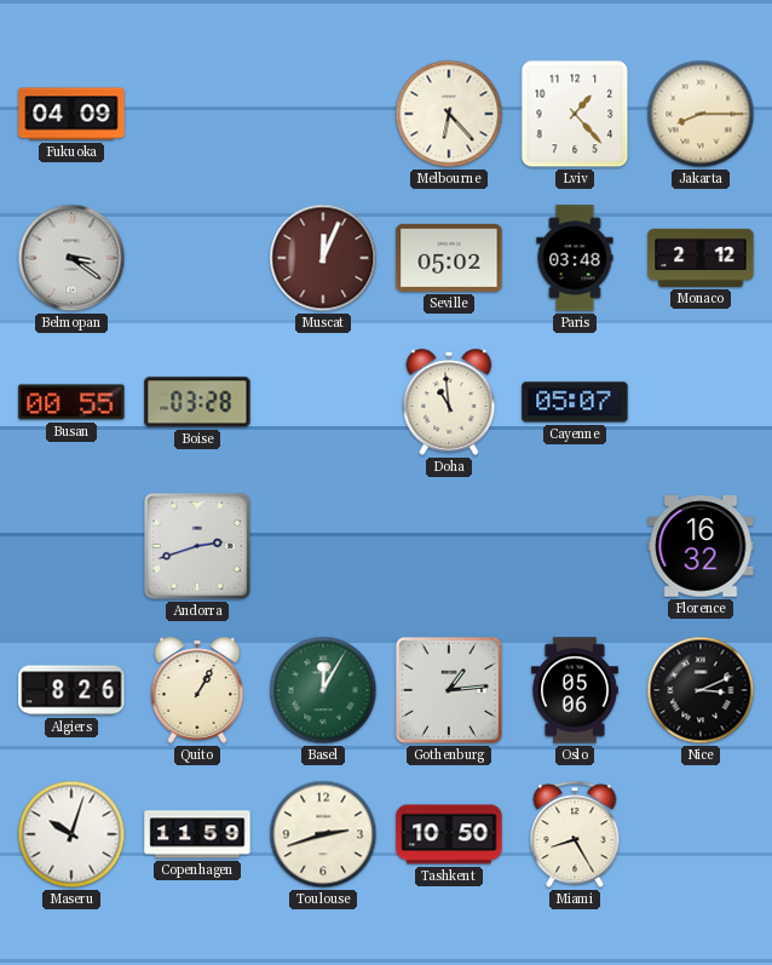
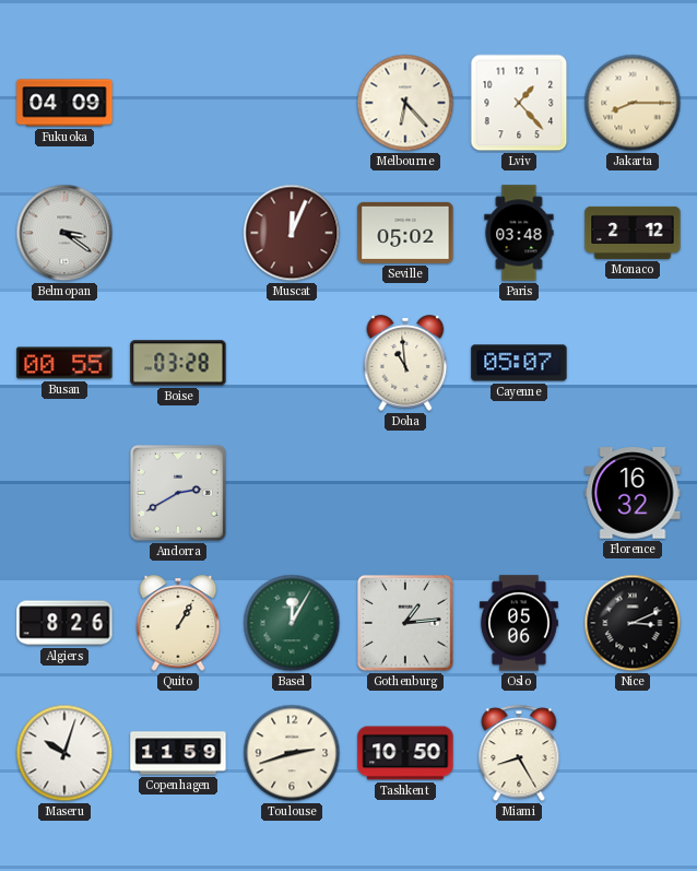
Andorra: 2:42 -> 2:40
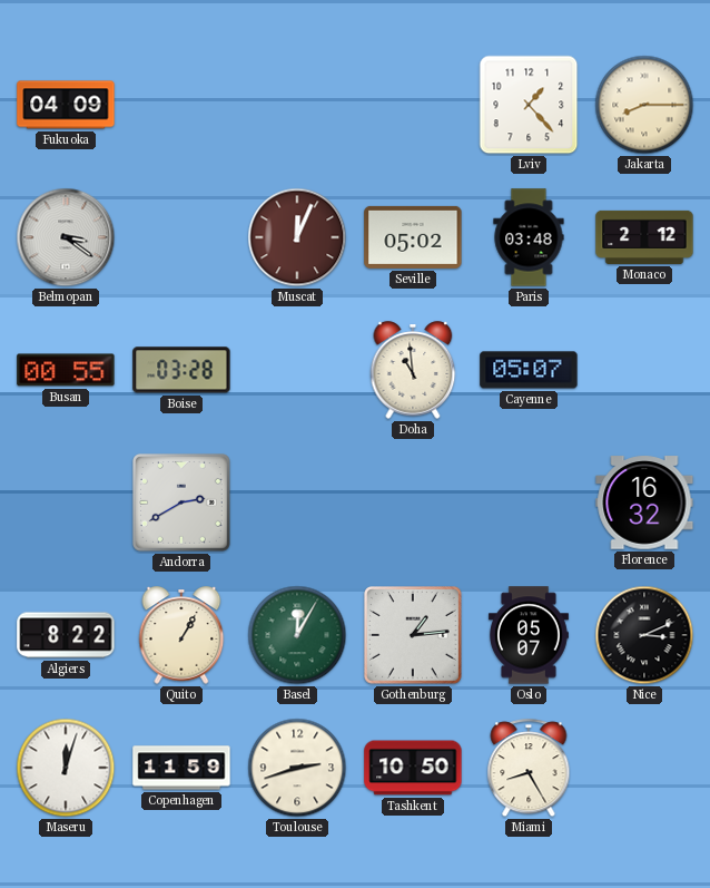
Melbourne: 6:23 -> none
Algiers: 8:26 -> 8:22
Oslo: 05:06 -> 05:07
Maseru: 10:03 -> 12:03
